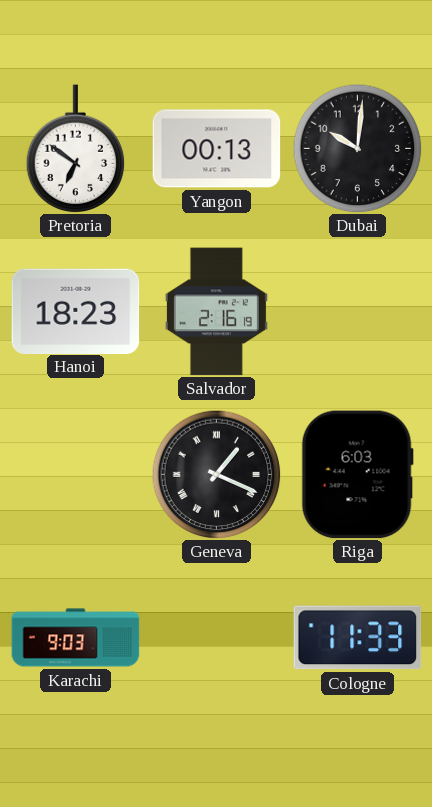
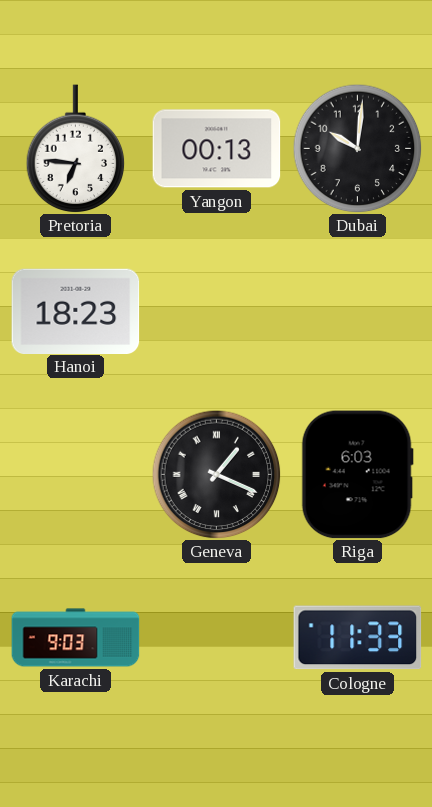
Pretoria: 6:51 -> 6:46
Salvador: 2:16 -> none
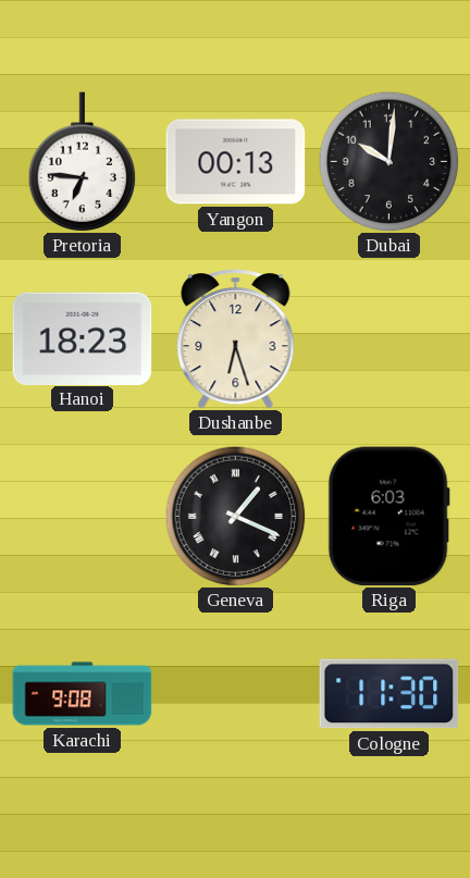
Dushanbe: none -> 6:27
Karachi: 9:03 -> 9:08
Cologne: 11:33 -> 11:30
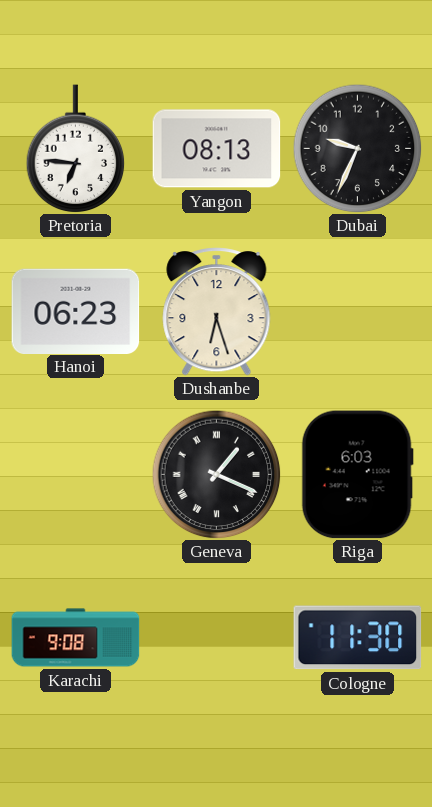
Yangon: 00:13 -> 08:13
Dubai: 10:01 -> 9:34
Hanoi: 18:23 -> 06:23
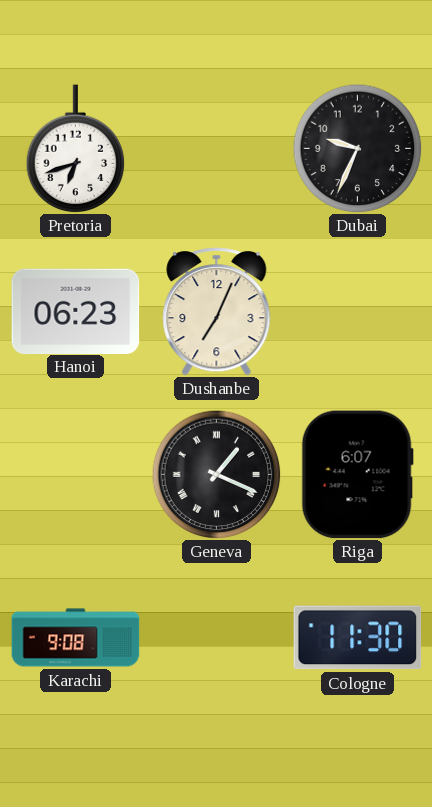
Pretoria: 6:46 -> 6:42
Yangon: 08:13 -> none
Dushanbe: 6:27 -> 7:04
Riga: 6:03 -> 6:07
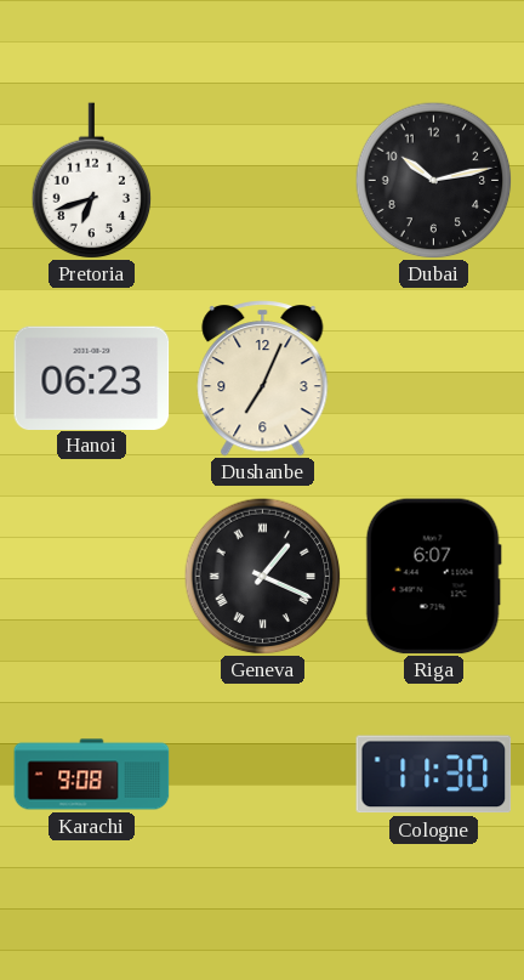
Dubai: 9:34 -> 10:13
